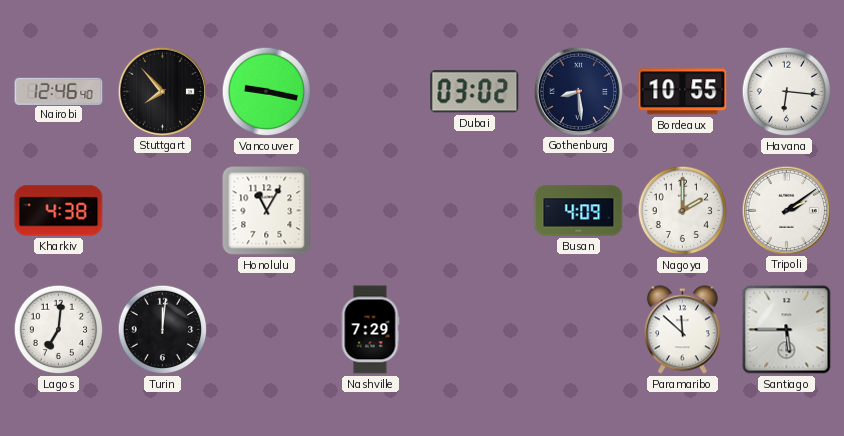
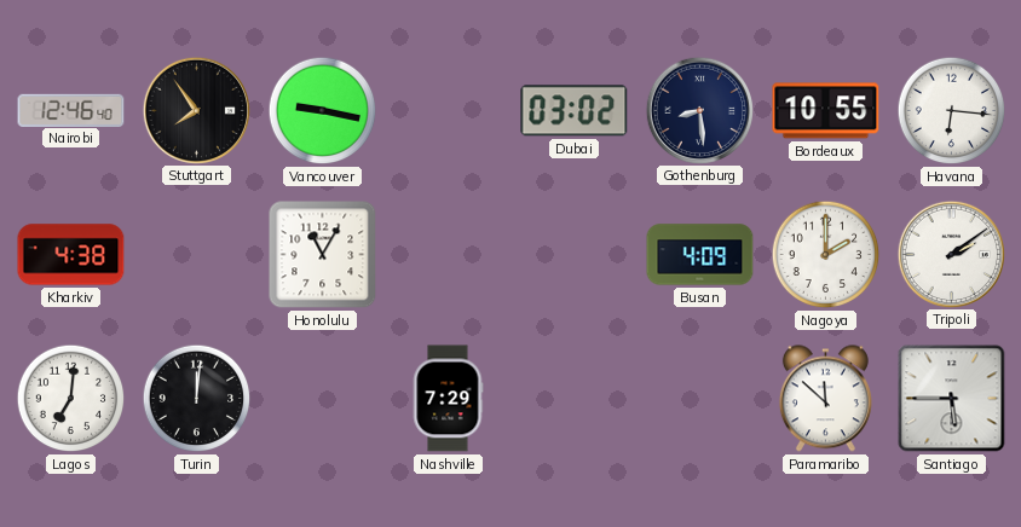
Stuttgart: 7:53 -> 7:54
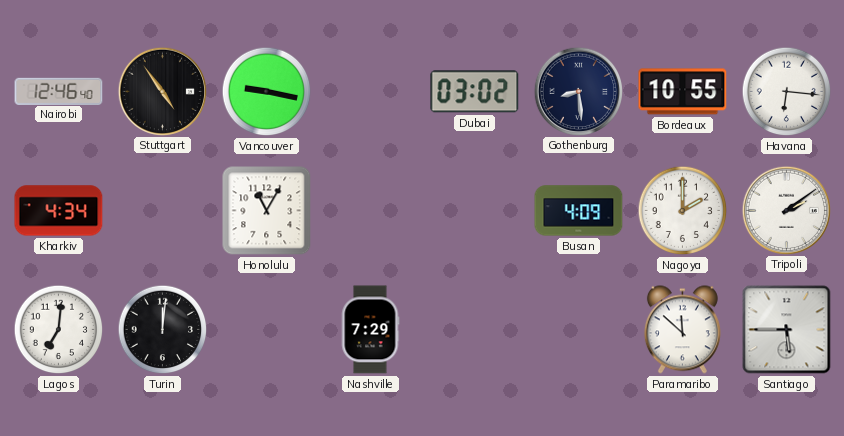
Stuttgart: 7:54 -> 4:54
Kharkiv: 4:38 -> 4:34
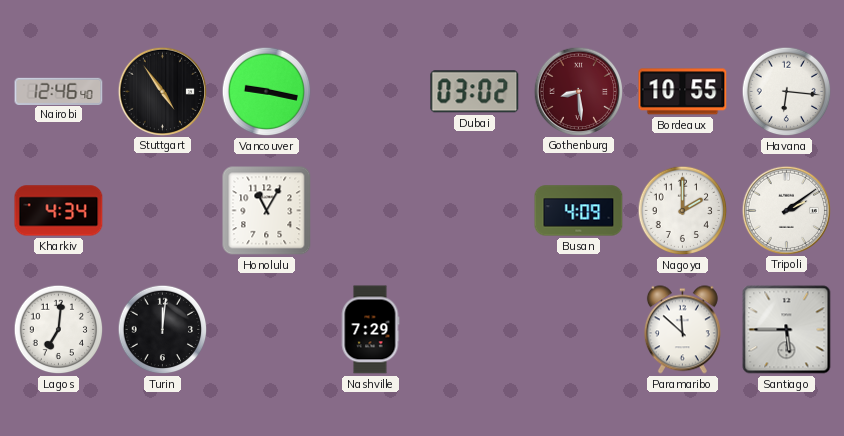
Gothenburg dial: navy -> burgundy
